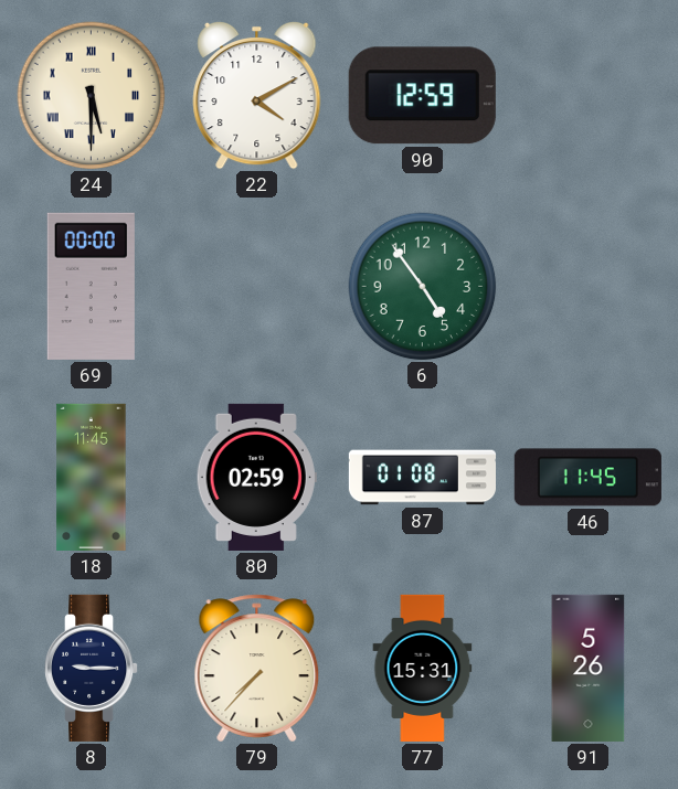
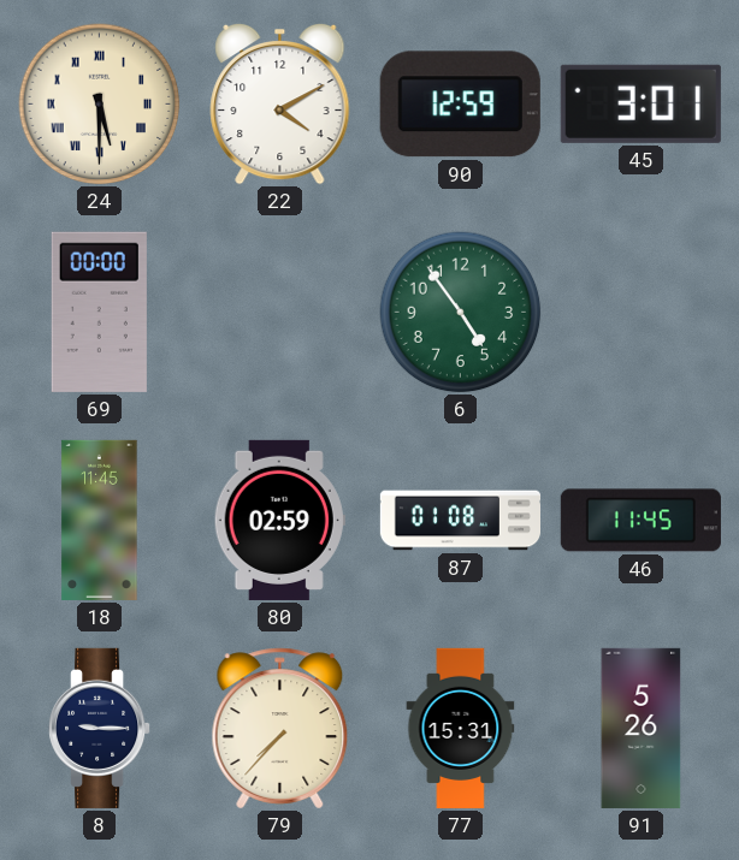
45: none -> 3:01
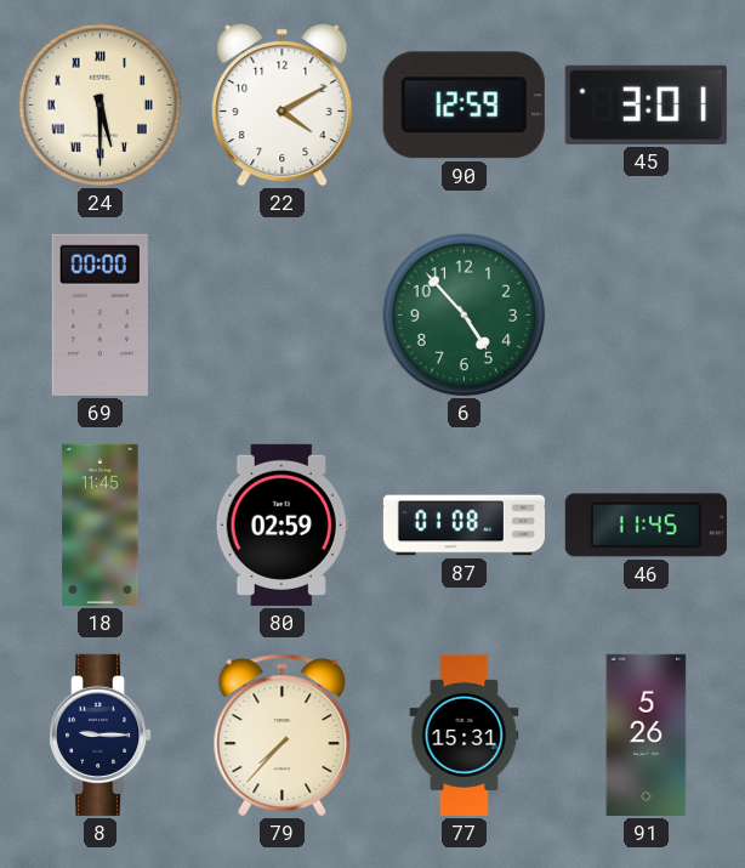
6: 4:54 -> 4:53
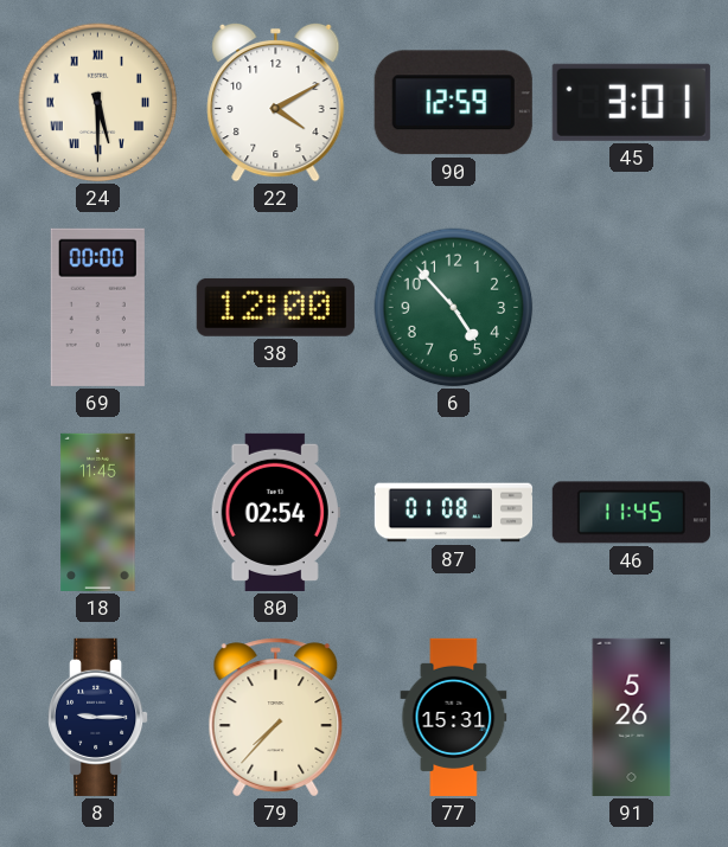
38: none -> 12:00
80: 02:59 -> 02:54
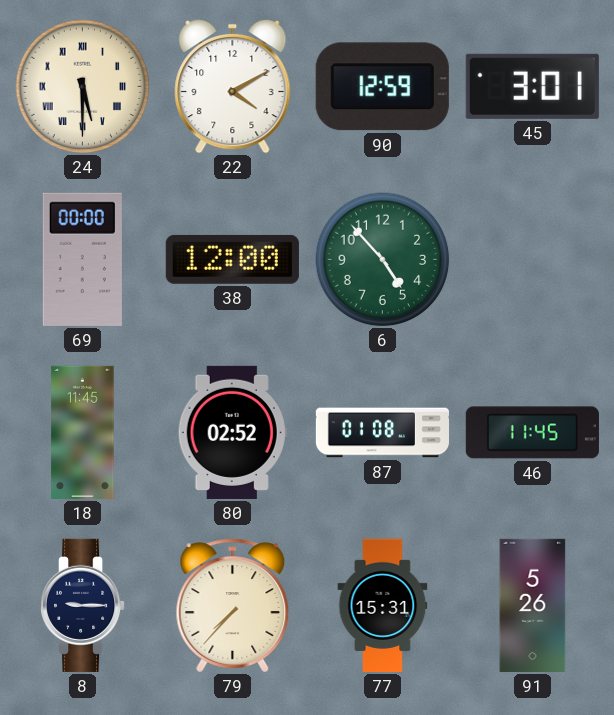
80: 02:54 -> 02:52
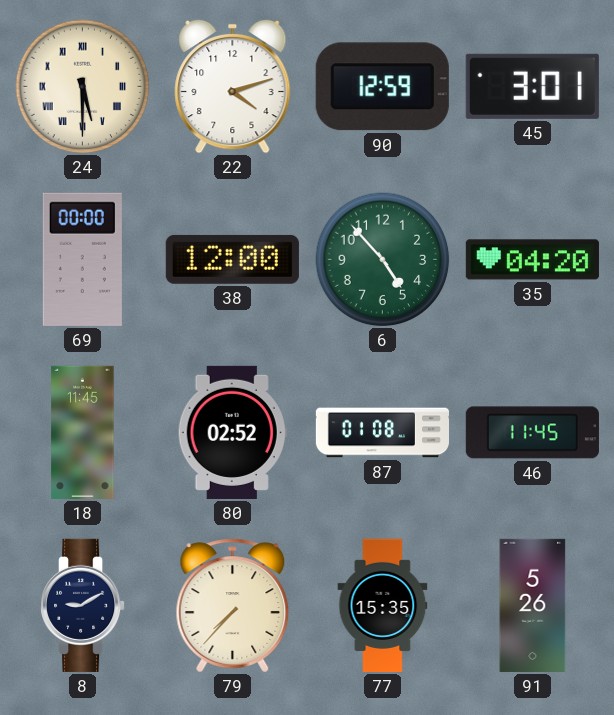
22: 4:10 -> 4:12
35: none -> 04:20
8: 9:15 -> 9:10
77: 15:31 -> 15:35
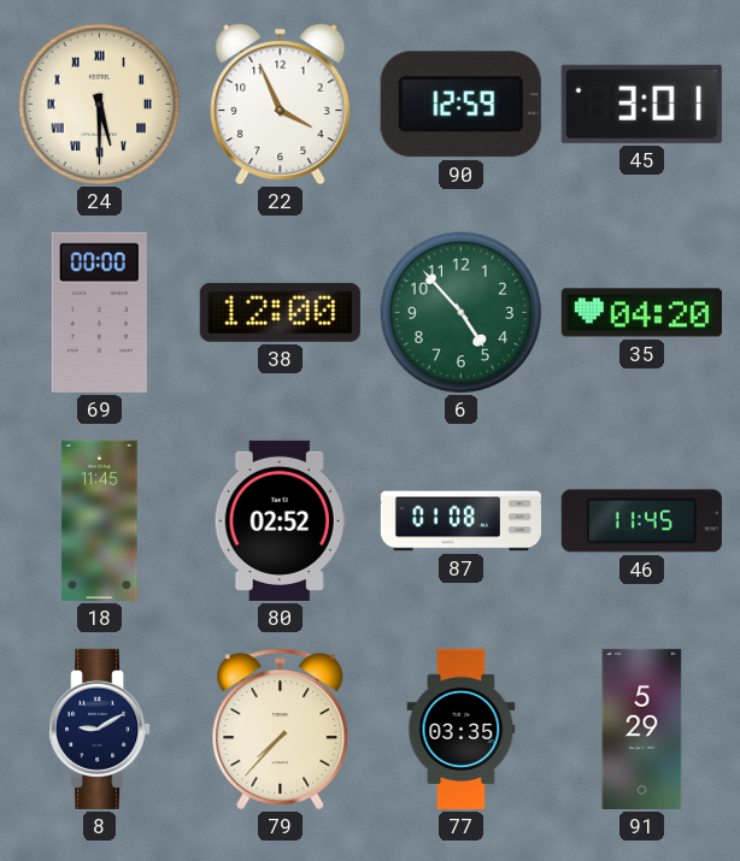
22: 4:12 -> 3:56
77: 15:35 -> 03:35
91: 5:26 -> 5:29
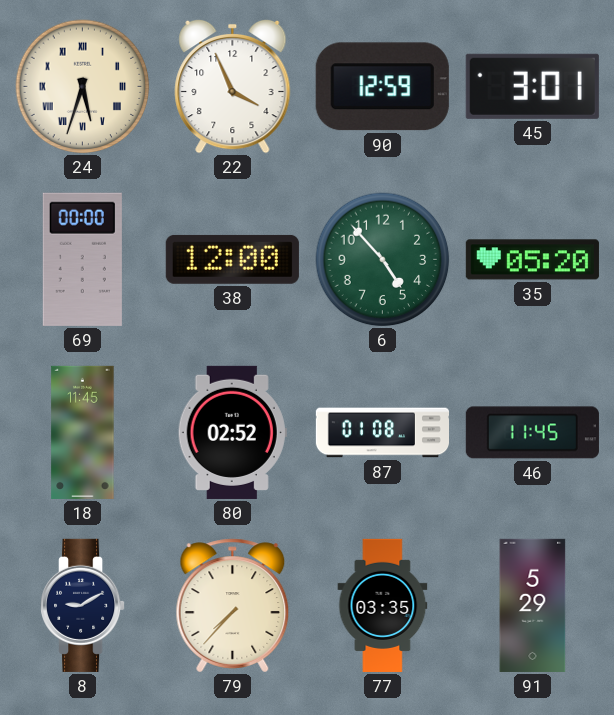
24: 5:30 -> 5:33
35: 04:20 -> 05:20
